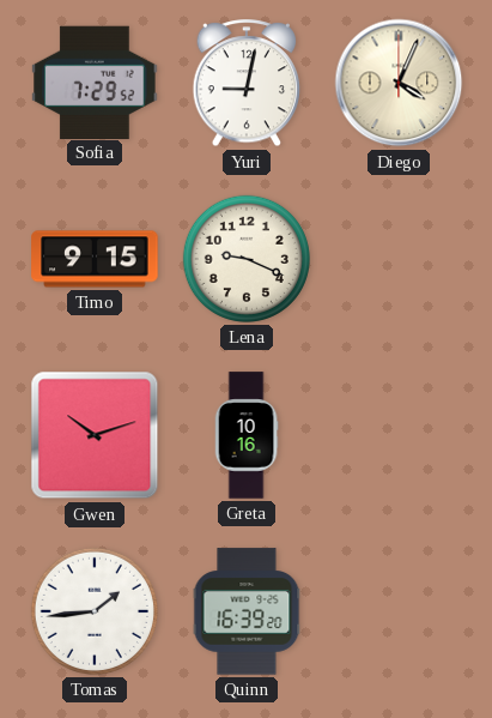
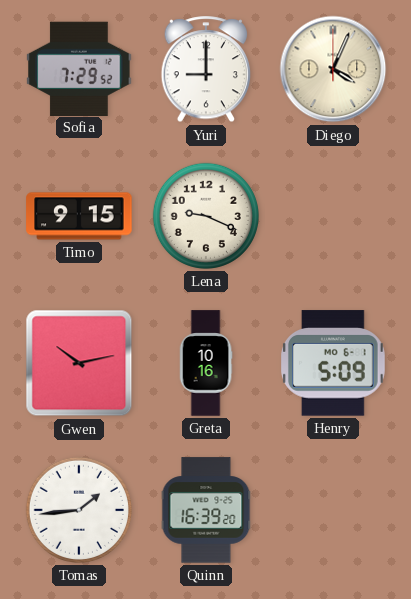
Yuri: 9:02 -> 9:00
Gwen: 10:12 -> 10:13
Henry: none -> 5:09
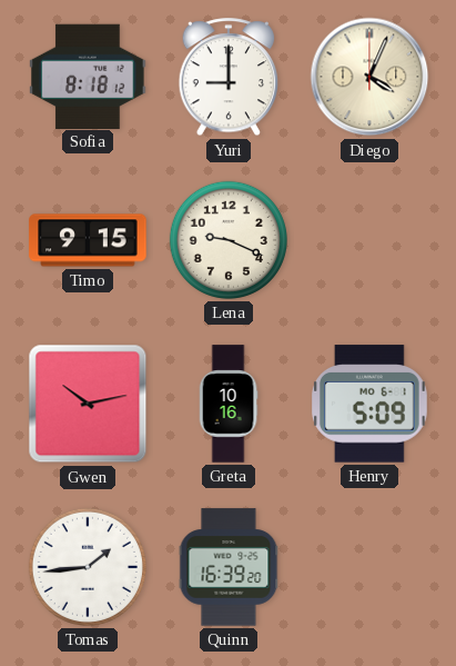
Sofia: 7:29 -> 8:18
